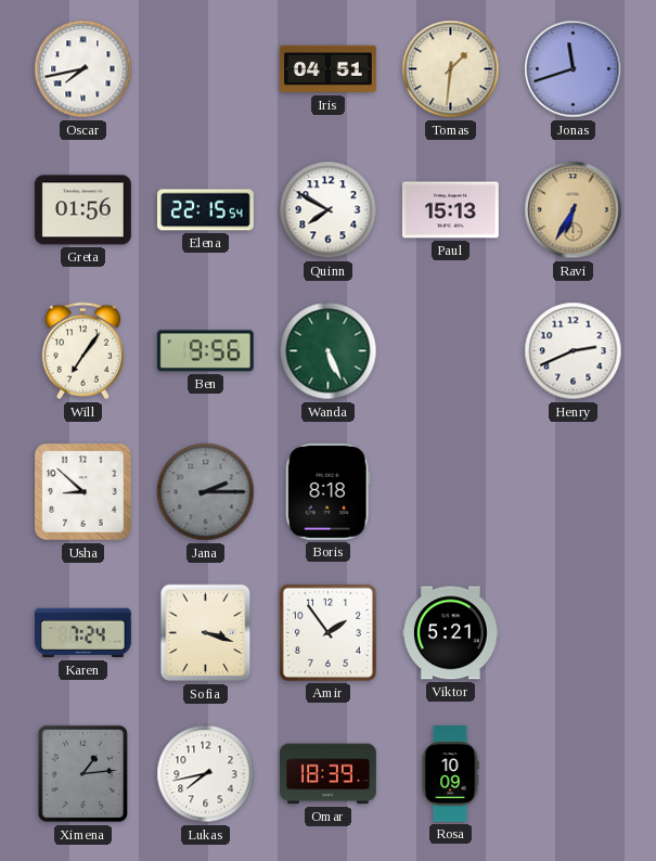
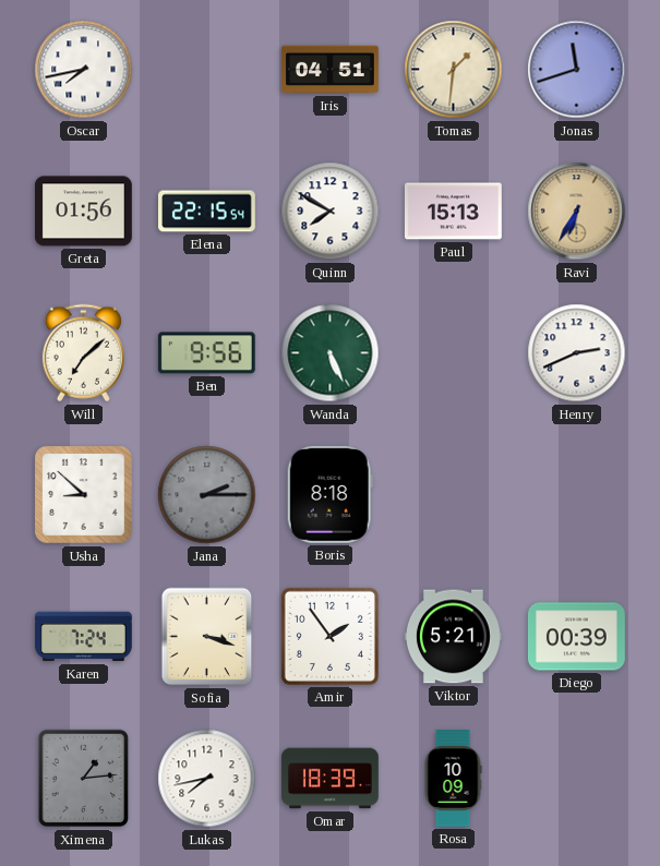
Will: 7:06 -> 7:08
Diego: none -> 00:39
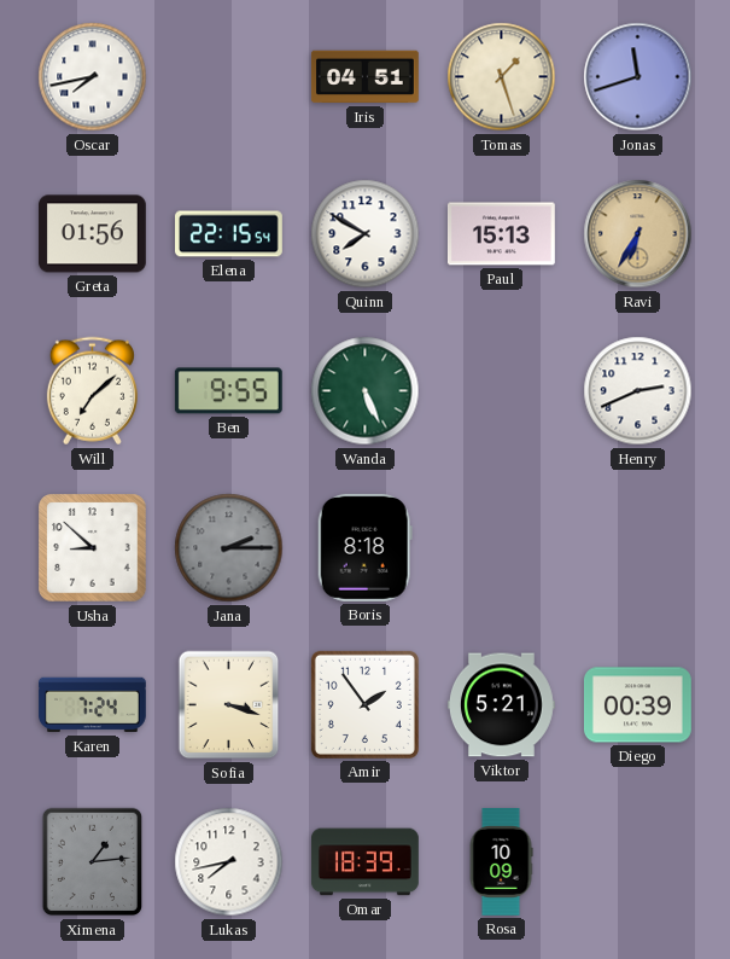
Tomas: 1:31 -> 1:27
Ben: 9:56 -> 9:55
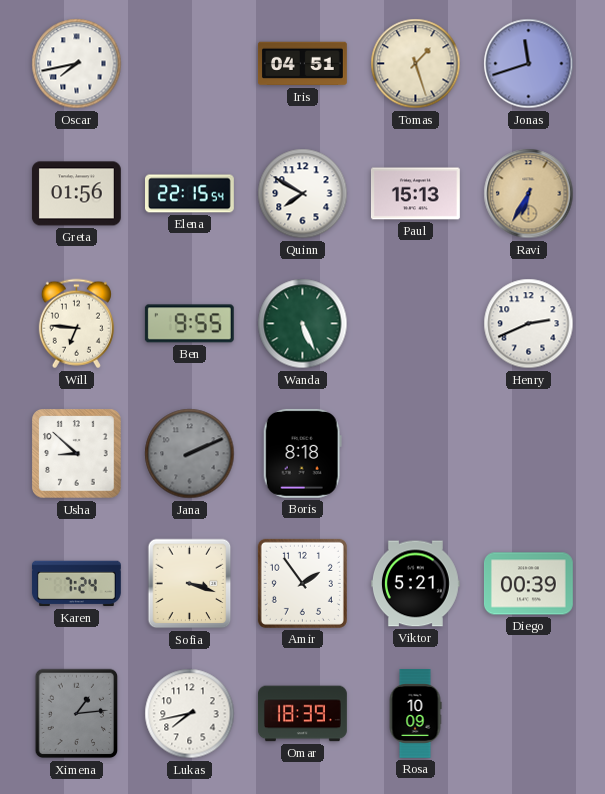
Will: 7:08 -> 6:46
Jana: 2:15 -> 2:11
